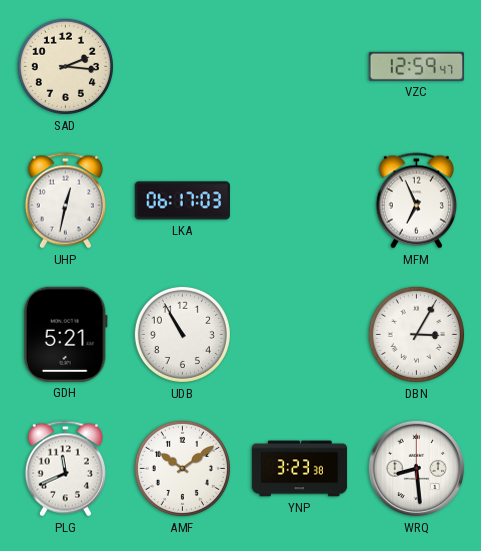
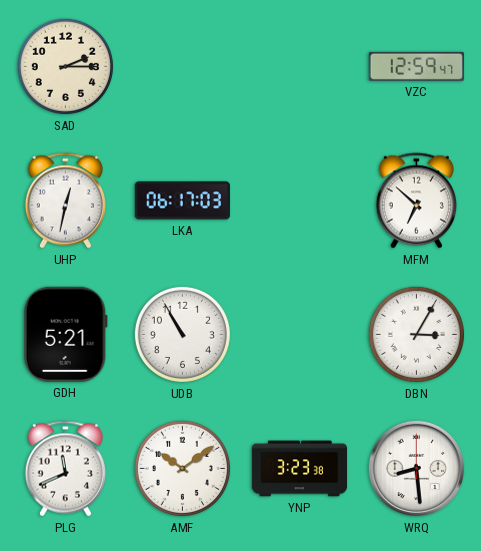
SAD: 2:16 -> 2:15
MFM: 6:56 -> 6:52
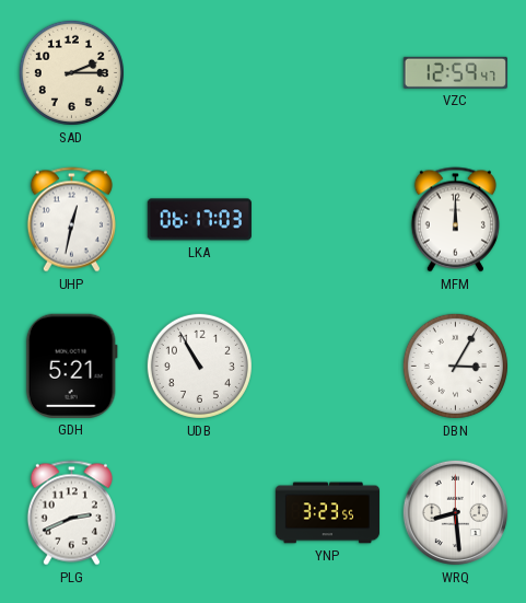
MFM: 6:52 -> 12:00
PLG: 11:41 -> 2:41
AMF: 10:09 -> none
YNP: 3:23:38 -> 3:23:55
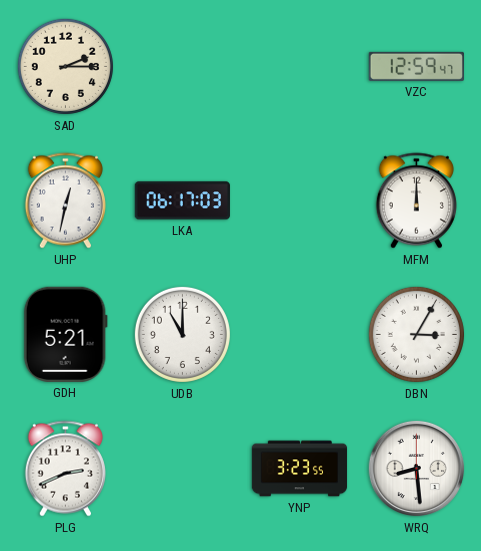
UDB: 10:55 -> 11:00
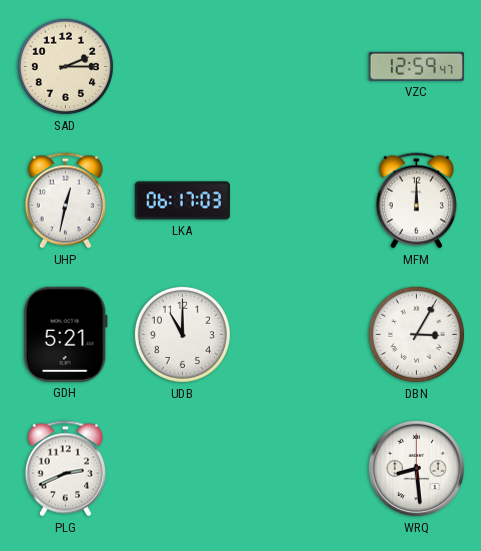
YNP: 3:23 -> none
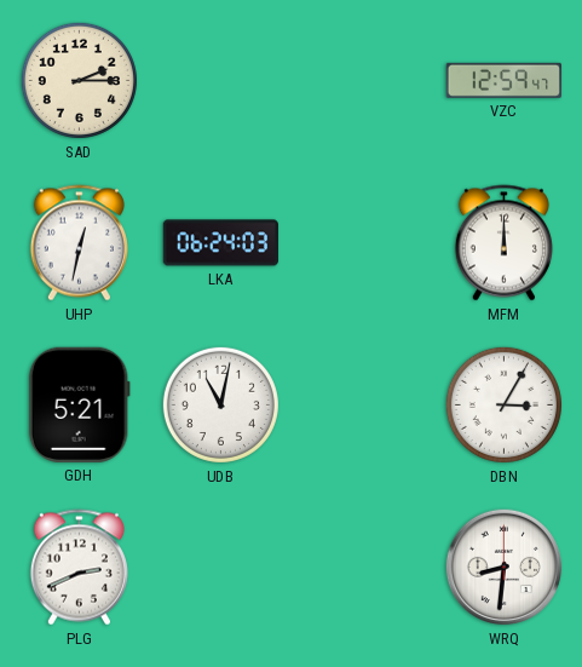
LKA: 06:17 -> 06:24
UDB: 11:00 -> 11:02
WRQ: 8:29 -> 8:31
